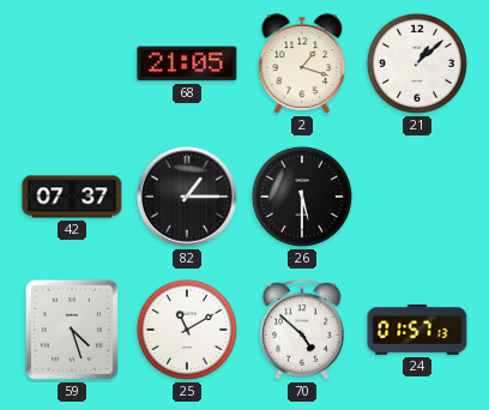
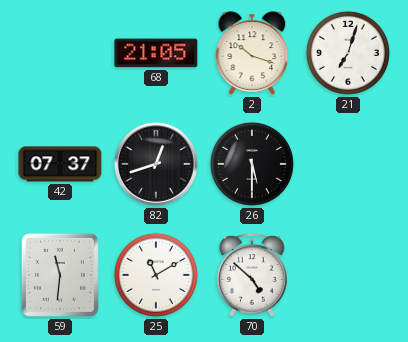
2: 1:18 -> 10:18
21: 1:08 -> 7:03
82: 1:15 -> 12:42
59: 4:27 -> 11:31
24: 01:57 -> none
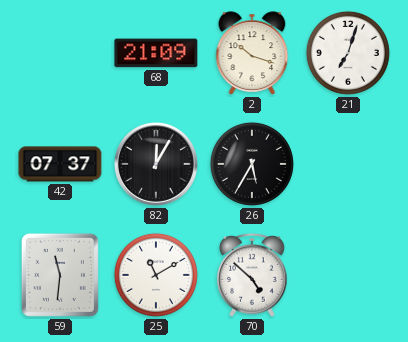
68: 21:05 -> 21:09
82: 12:42 -> 12:05
26: 5:30 -> 5:35
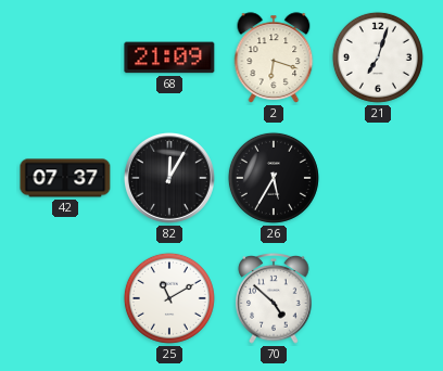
2: 10:18 -> 6:18
59: 11:31 -> none
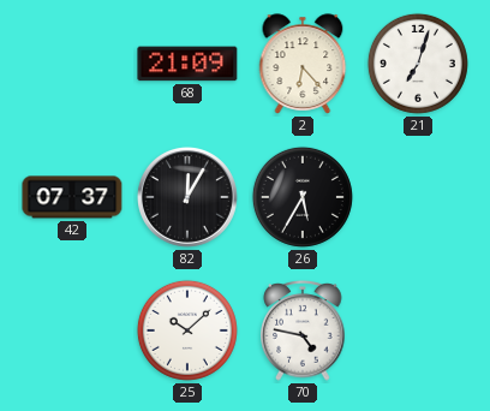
2: 6:18 -> 6:23
25: 11:10 -> 10:08
70: 4:52 -> 4:47
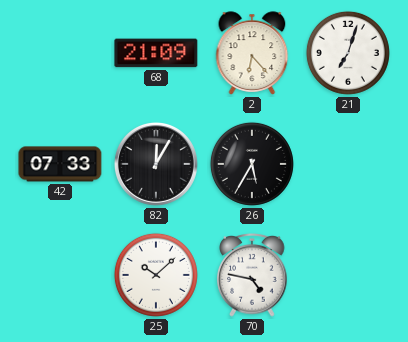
42: 07:37 -> 07:33
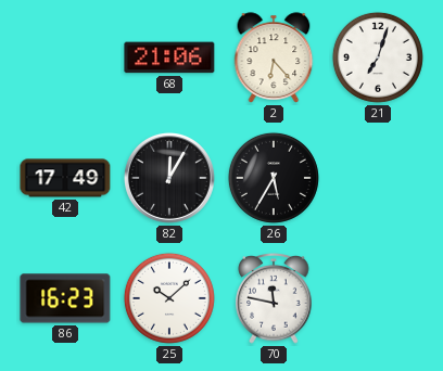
68: 21:09 -> 21:06
42: 07:33 -> 17:49
86: none -> 16:23
70: 4:47 -> 11:47
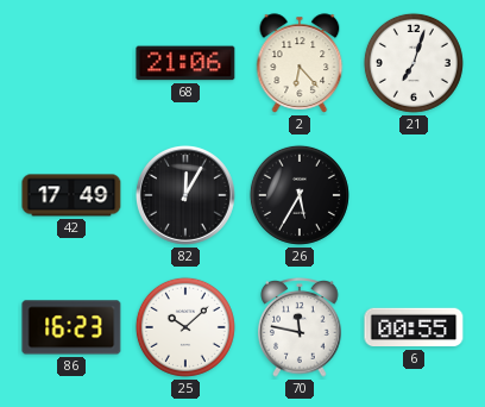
6: none -> 00:55
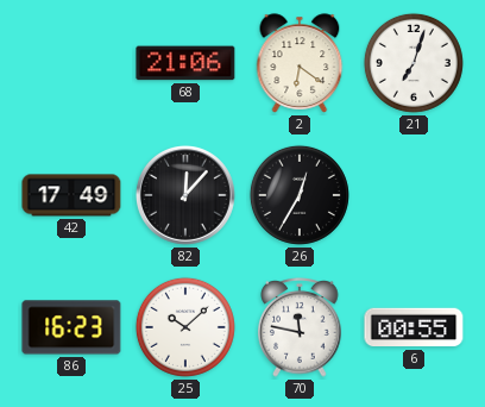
2: 6:23 -> 6:21
82: 12:05 -> 12:07
26: 5:35 -> 12:35
